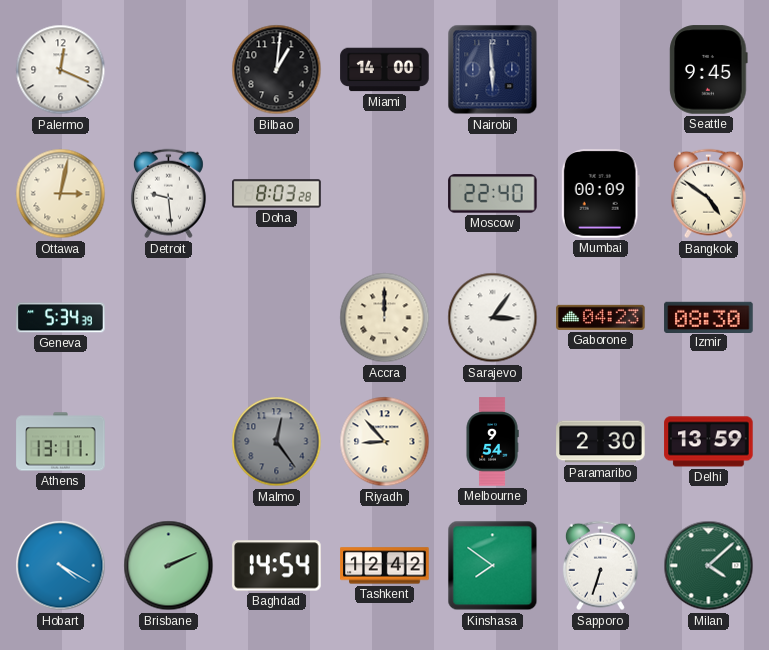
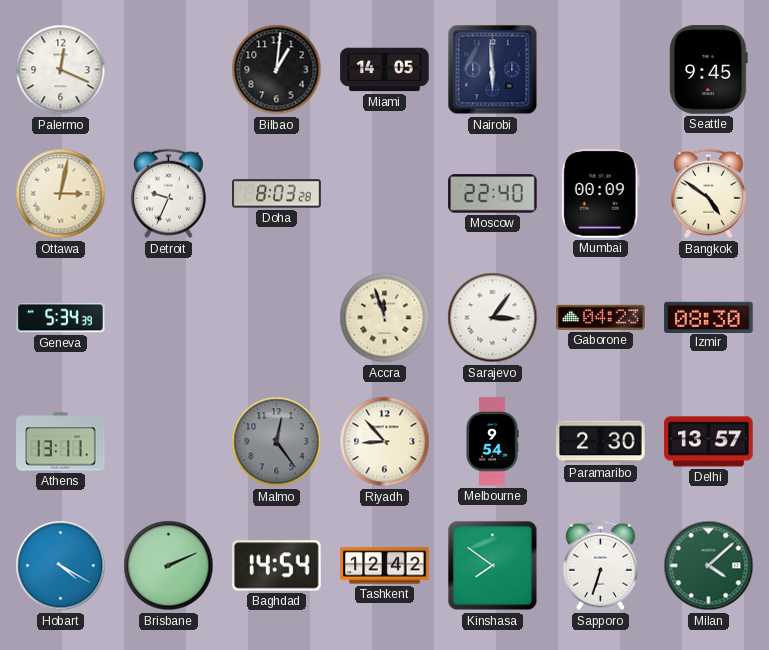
Miami: 14:00 -> 14:05
Detroit: 9:29 -> 9:34
Accra: 12:00 -> 11:57
Delhi: 13:59 -> 13:57
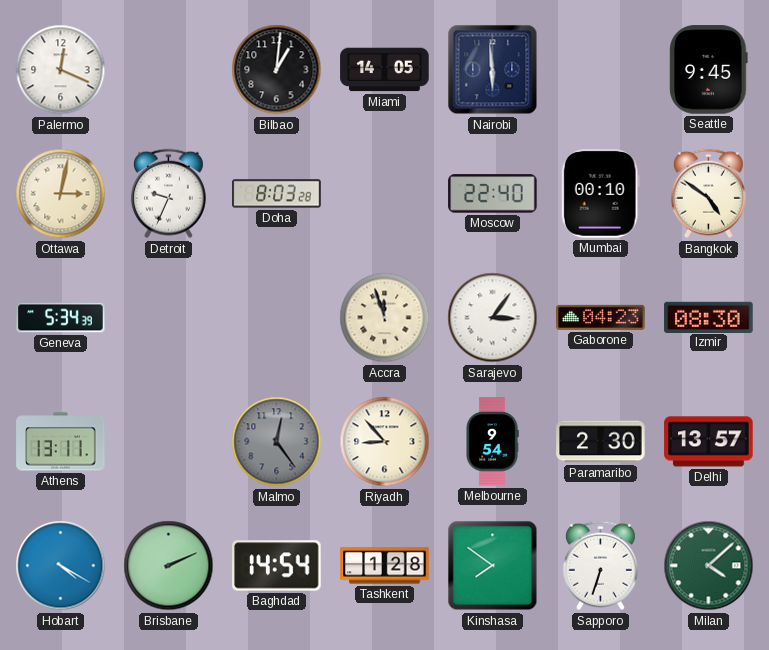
Mumbai: 00:09 -> 00:10
Tashkent: 12:42 -> 1:28
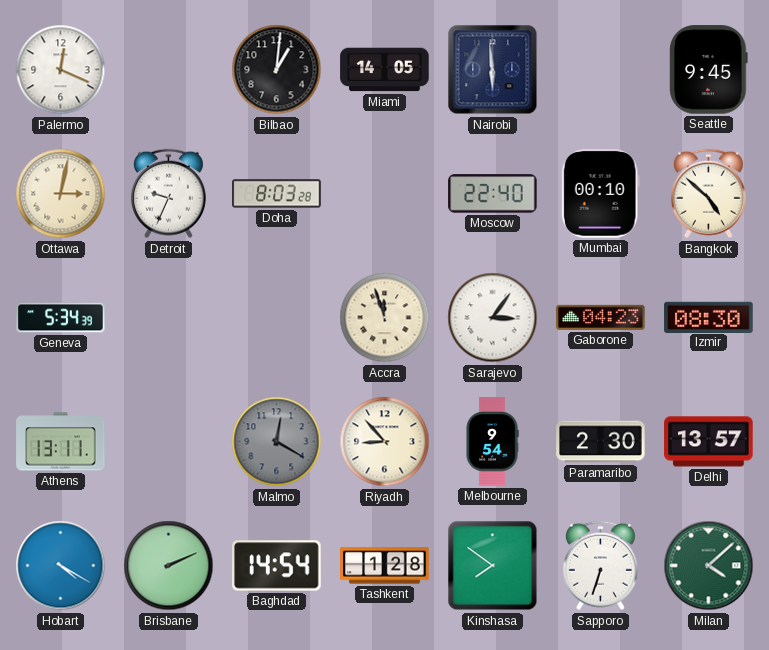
Bangkok: 4:51 -> 4:52
Malmo: 12:24 -> 12:20
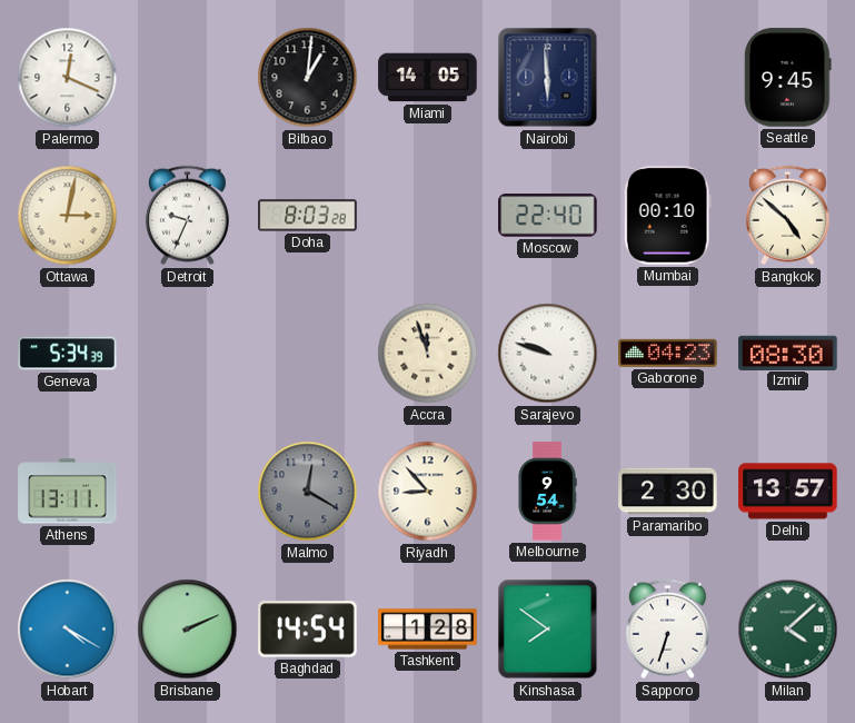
Sarajevo: 3:06 -> 9:48
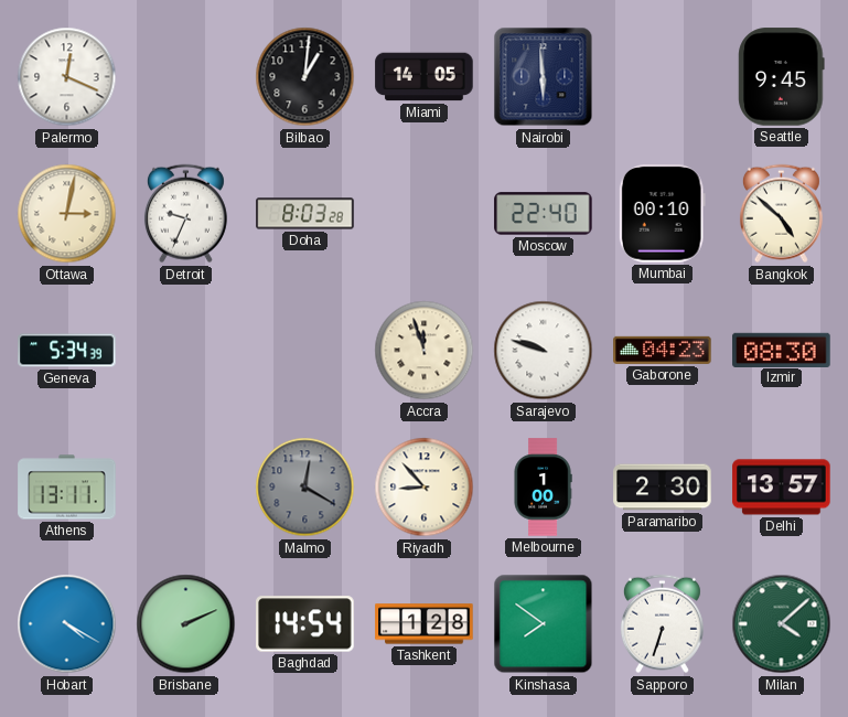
Melbourne: 9:54 -> 1:00
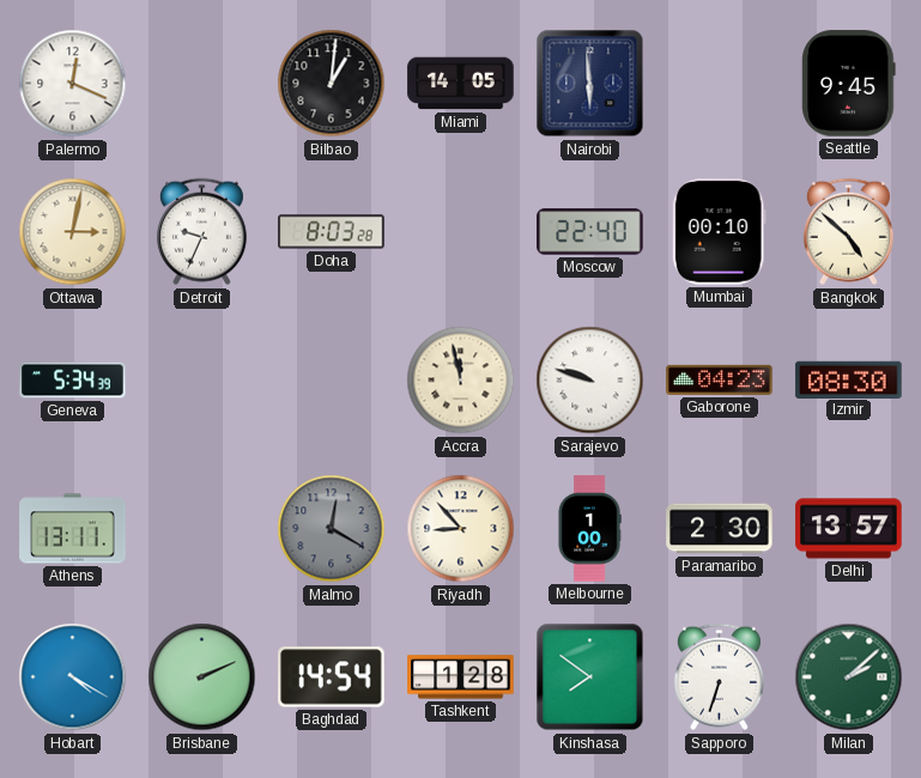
Accra: 11:57 -> 11:58
Milan: 4:08 -> 2:08
